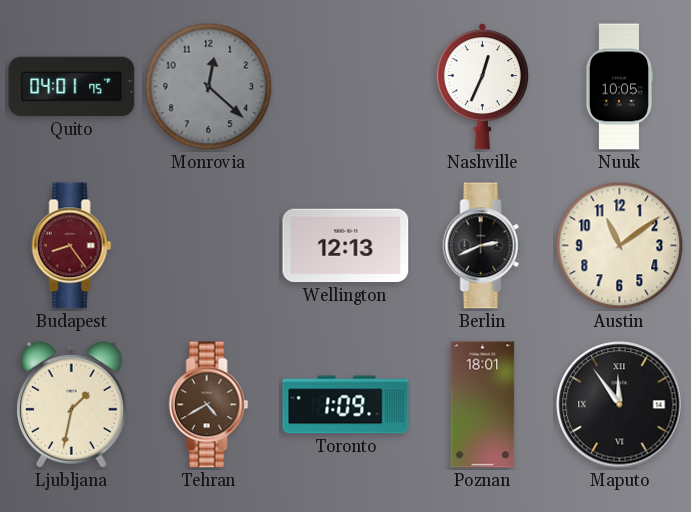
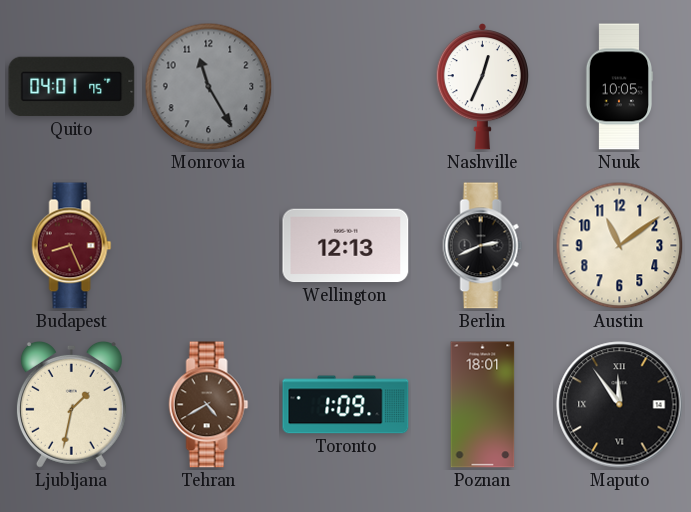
Monrovia: 12:22 -> 11:25
Budapest: 8:24 -> 8:26
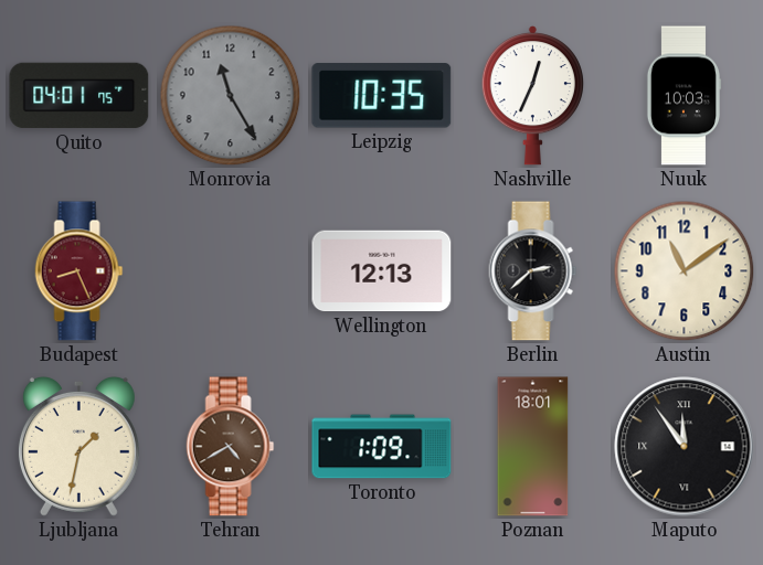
Leipzig: none -> 10:35
Nuuk: 10:05 -> 10:03
Berlin: 2:41 -> 2:38
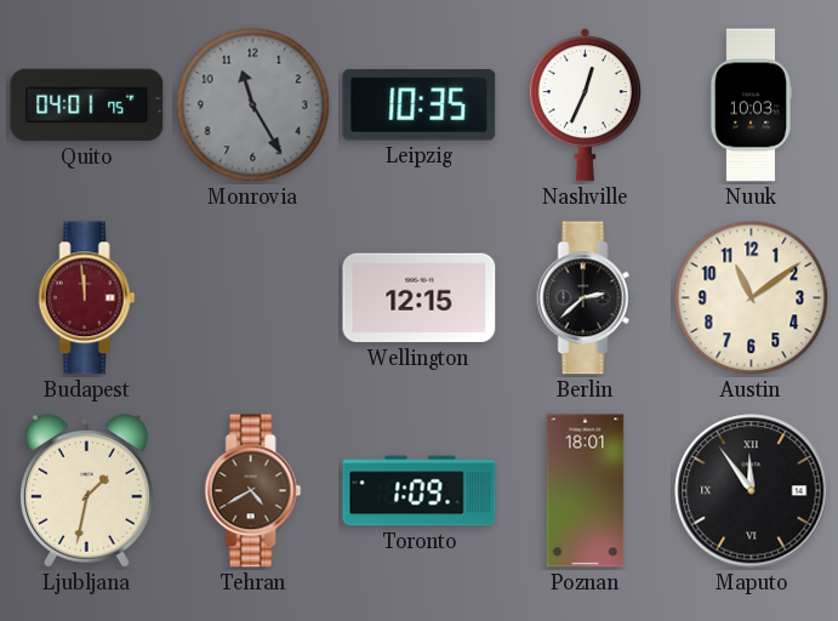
Budapest: 8:26 -> 11:59
Wellington: 12:13 -> 12:15
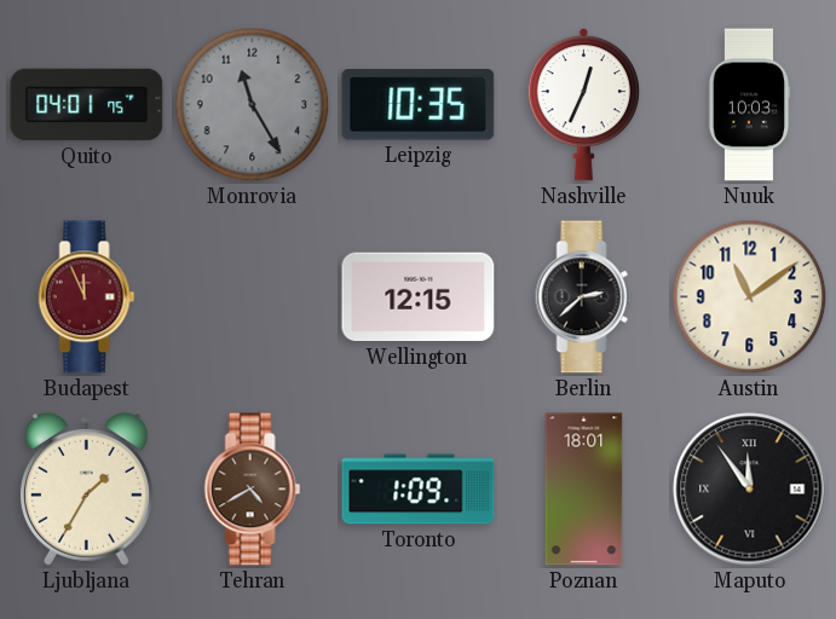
Budapest: 11:59 -> 11:56
Ljubljana: 1:32 -> 1:35
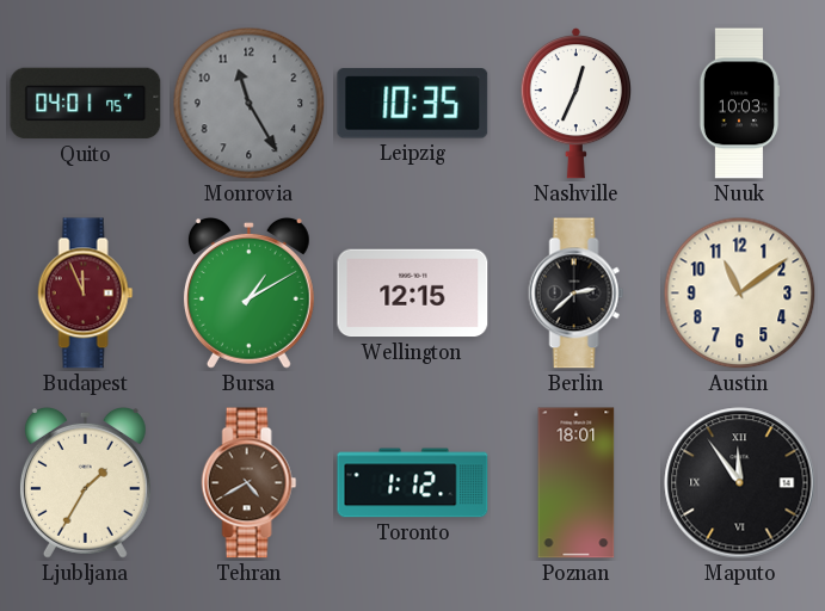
Bursa: none -> 1:10
Toronto: 1:09 -> 1:12
